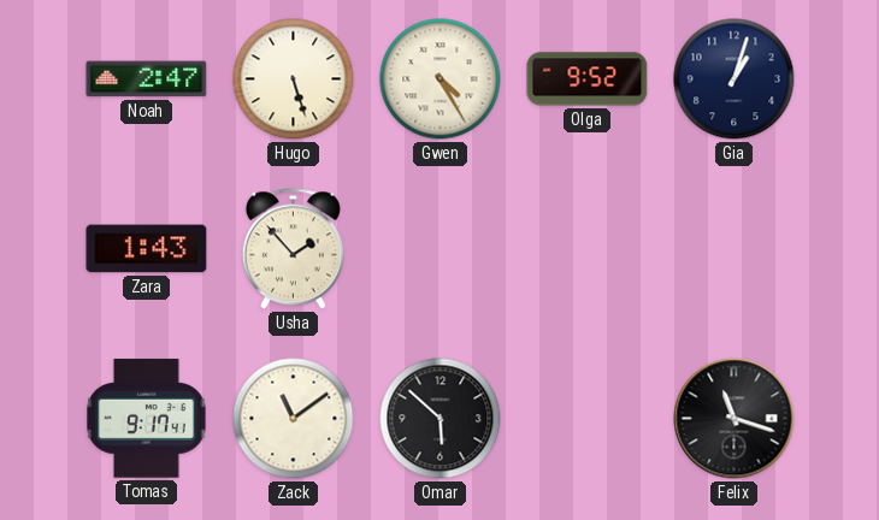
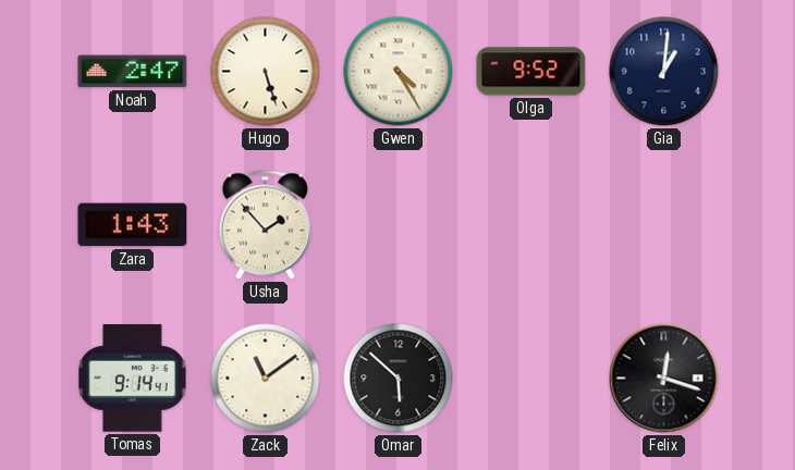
Gia: 1:03 -> 1:01
Tomas: 9:17 -> 9:14
Felix: 11:18 -> 12:18
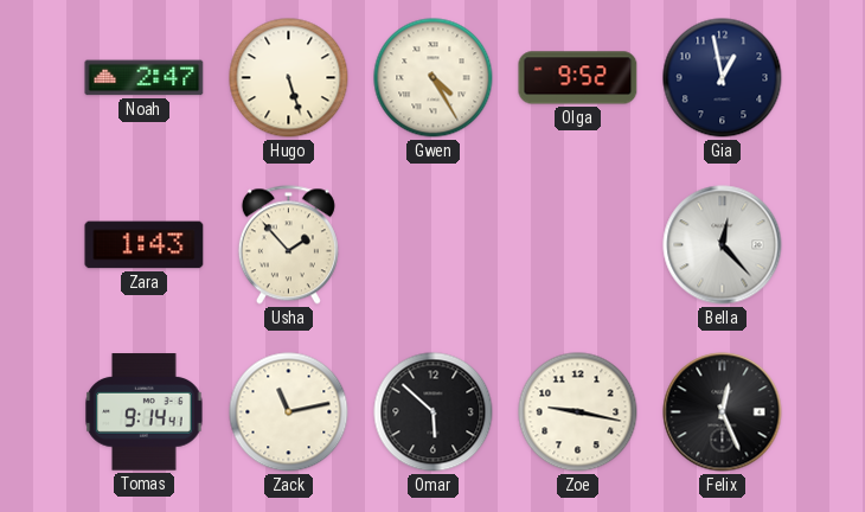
Gia: 1:01 -> 12:58
Bella: none -> 12:23
Zack: 11:09 -> 11:13
Zoe: none -> 9:17
Felix: 12:18 -> 12:26
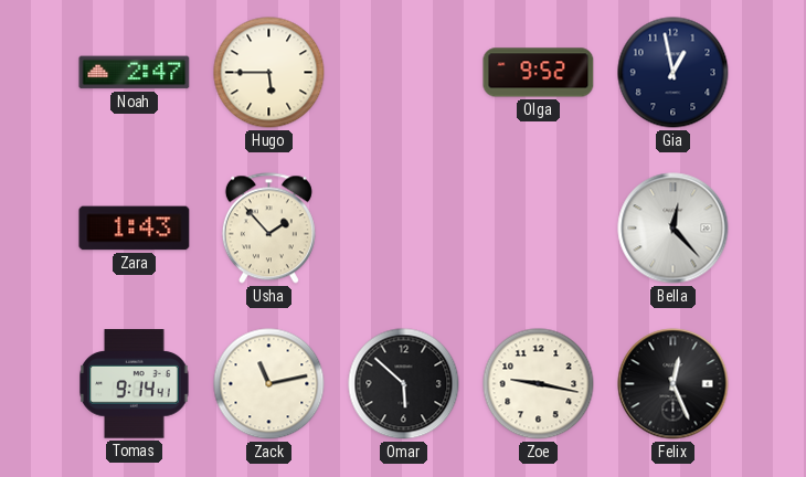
Hugo: 5:27 -> 5:45
Gwen: 4:25 -> none
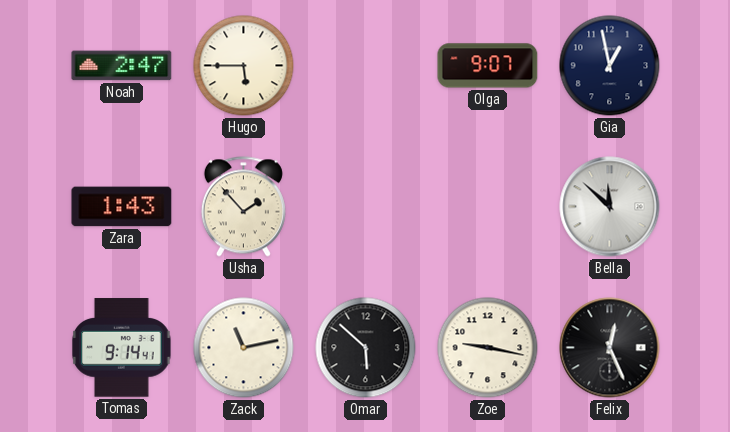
Olga: 9:52 -> 9:07
Bella: 12:23 -> 11:52
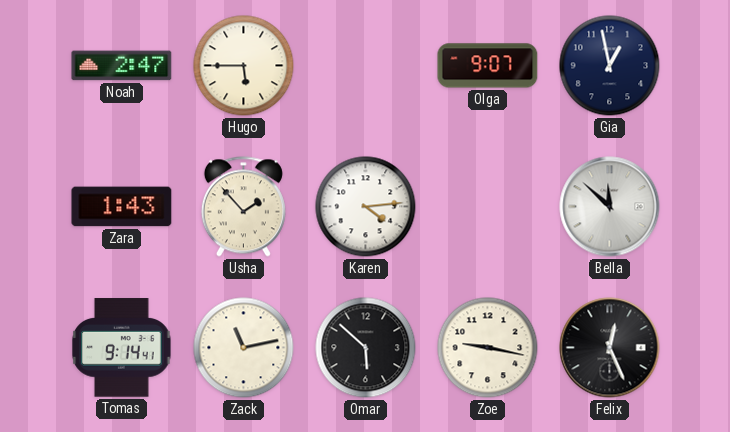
Karen: none -> 4:14
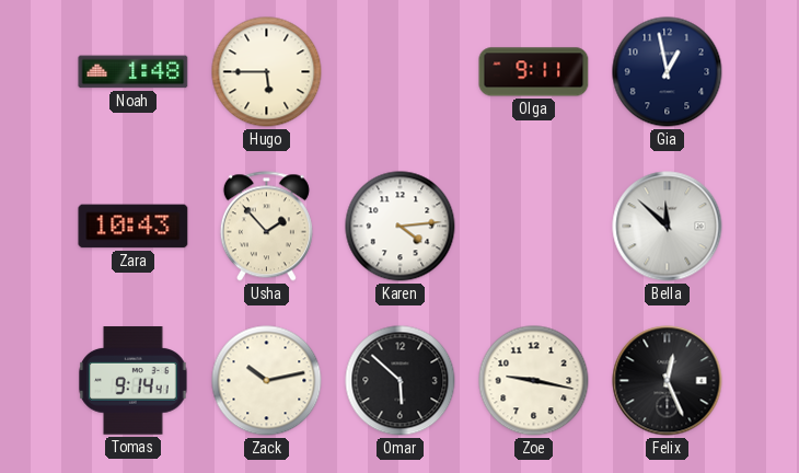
Noah: 2:47 -> 1:48
Olga: 9:07 -> 9:11
Zara: 1:43 -> 10:43
Zack: 11:13 -> 10:13
